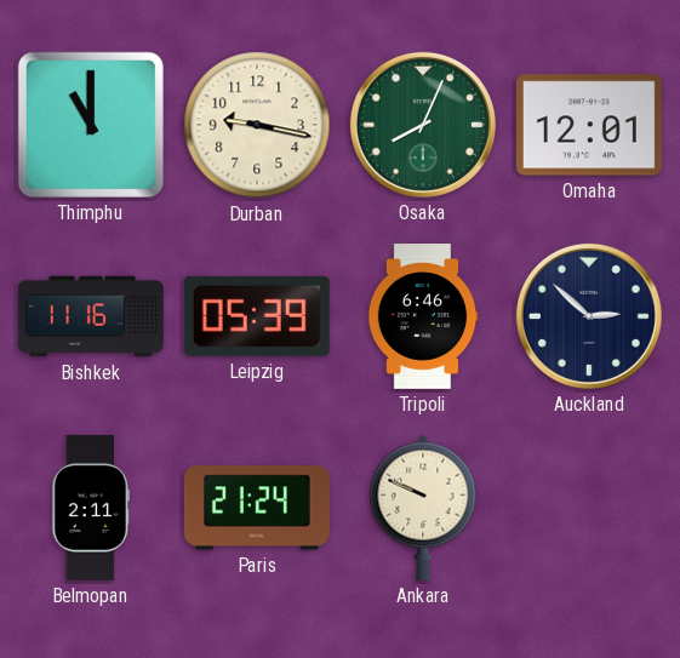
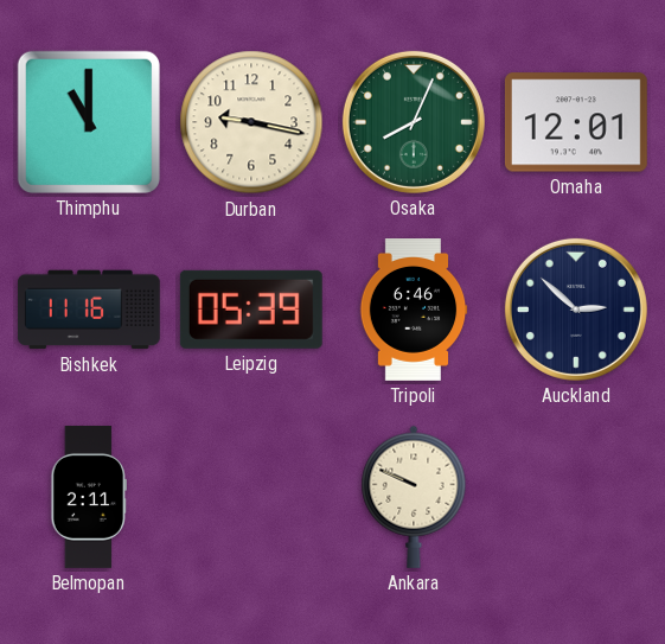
Paris: 21:24 -> none
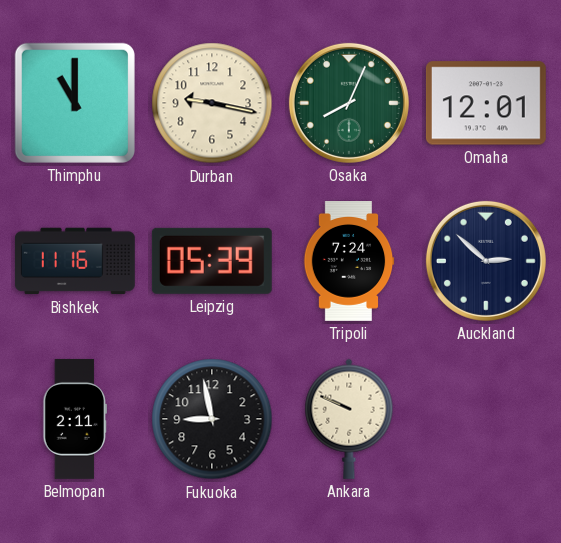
Tripoli: 6:46 -> 7:24
Fukuoka: none -> 8:58
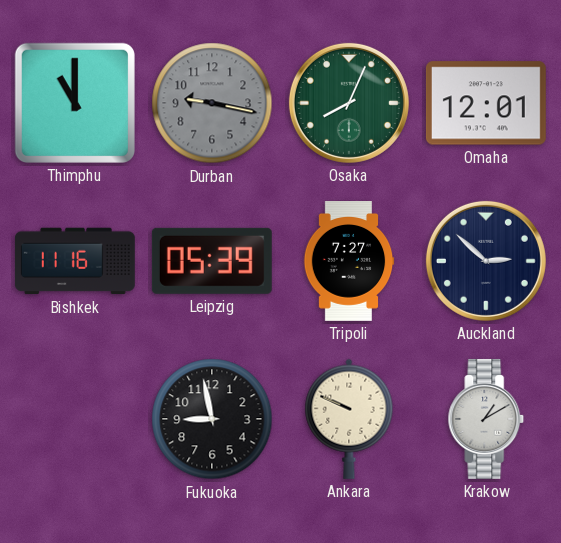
Durban dial: cream -> grey
Tripoli: 7:24 -> 7:27
Belmopan: 2:11 -> none
Krakow: none -> 1:10
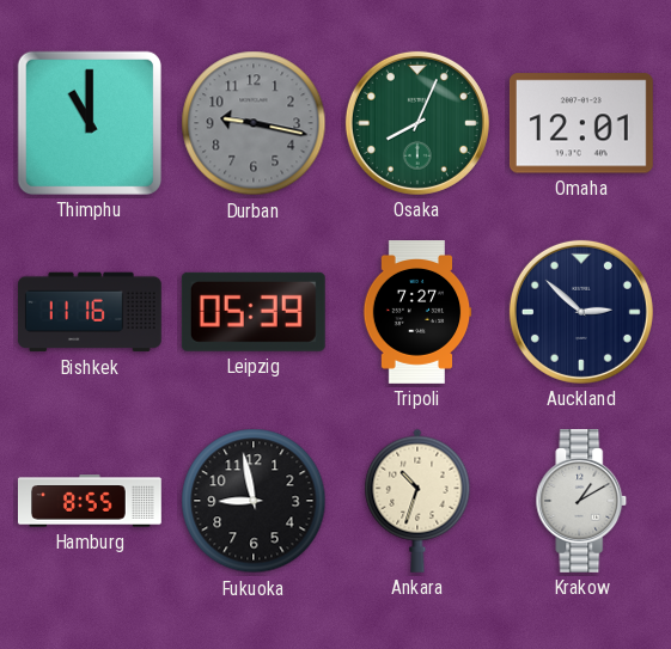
Hamburg: none -> 8:55
Ankara: 9:49 -> 10:33
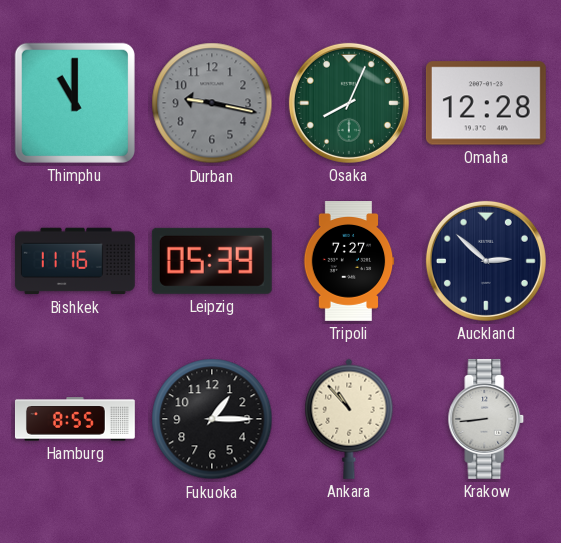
Omaha: 12:01 -> 12:28
Fukuoka: 8:58 -> 1:15
Ankara: 10:33 -> 10:53
Krakow: 1:10 -> 8:44
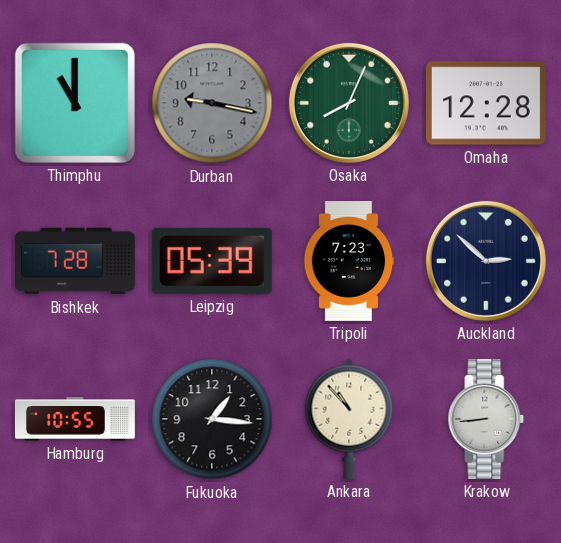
Bishkek: 11:16 -> 7:28
Tripoli: 7:27 -> 7:23
Hamburg: 8:55 -> 10:55
Fukuoka: 1:15 -> 1:16
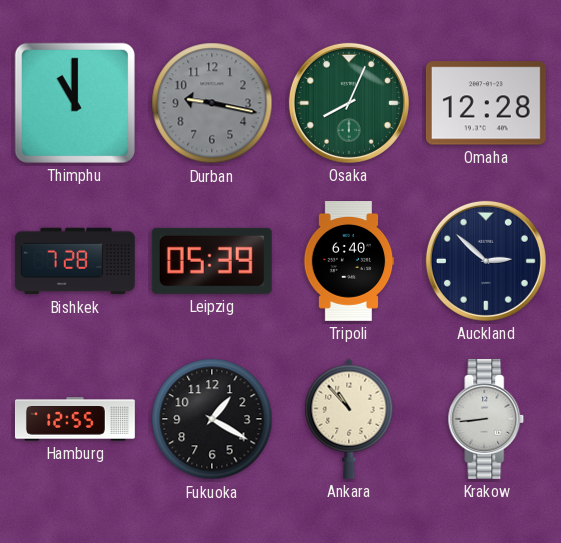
Tripoli: 7:23 -> 6:40
Hamburg: 10:55 -> 12:55
Fukuoka: 1:16 -> 1:20
